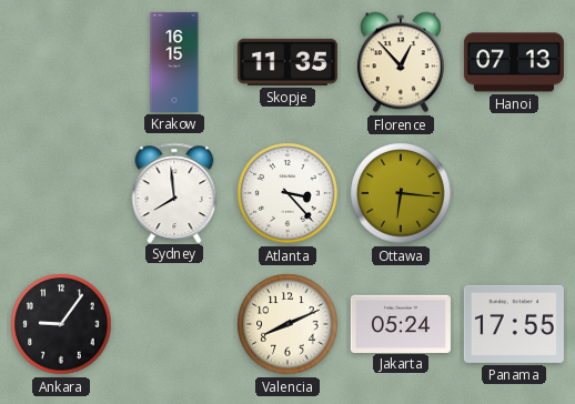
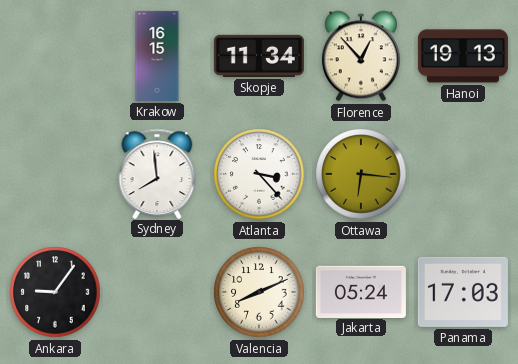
Skopje: 11:35 -> 11:34
Hanoi: 07:13 -> 19:13
Panama: 17:55 -> 17:03
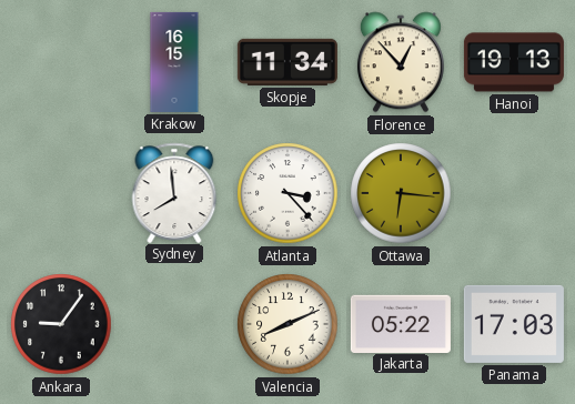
Jakarta: 05:24 -> 05:22
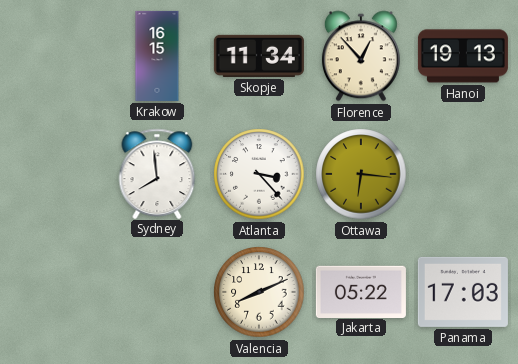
Ankara: 9:06 -> none
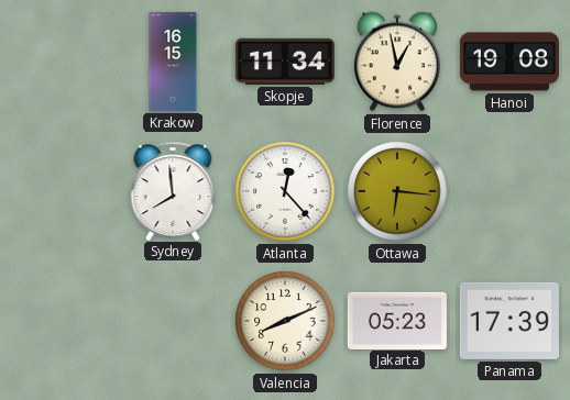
Florence: 12:53 -> 12:58
Hanoi: 19:13 -> 19:08
Atlanta: 3:23 -> 12:23
Jakarta: 05:22 -> 05:23
Panama: 17:03 -> 17:39
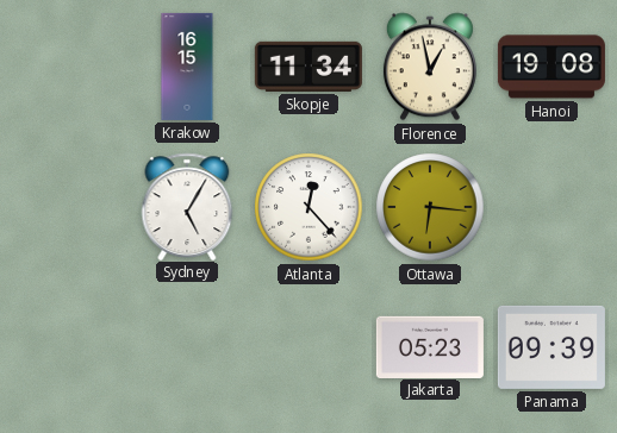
Sydney: 7:59 -> 5:05
Valencia: 8:11 -> none
Panama: 17:39 -> 09:39
